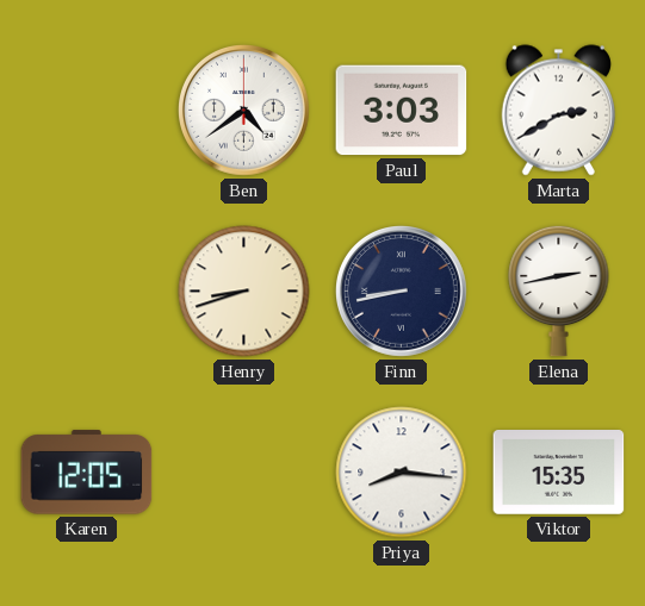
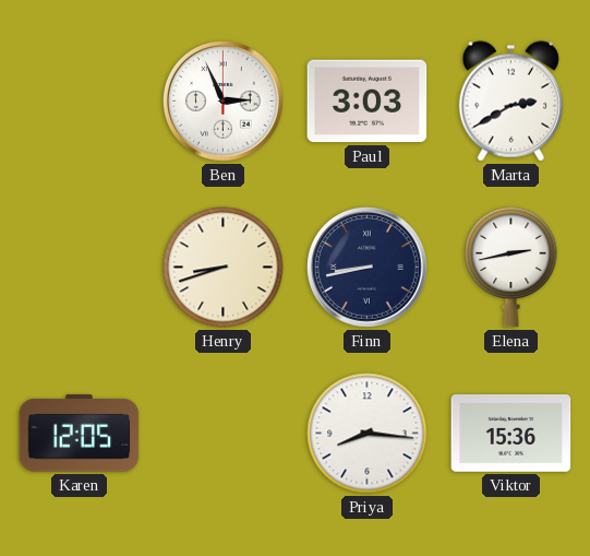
Ben: 4:39 -> 2:56
Viktor: 15:35 -> 15:36
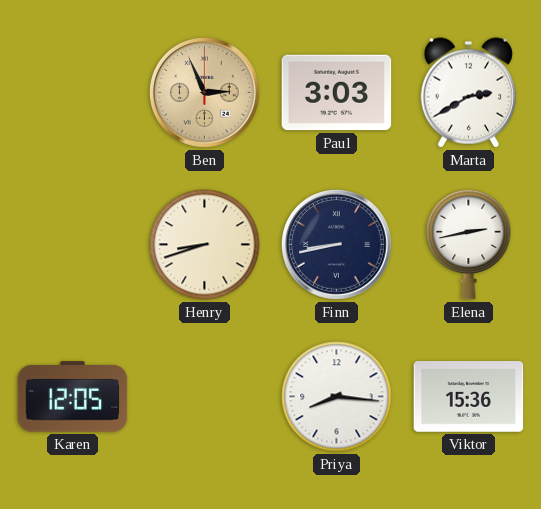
Ben dial: white -> champagne
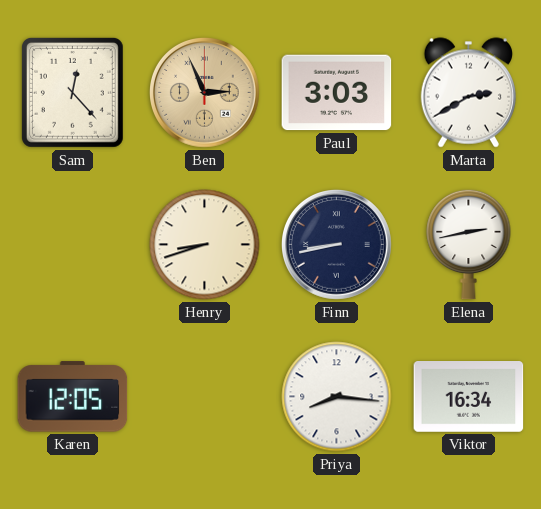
Sam: none -> 12:23
Viktor: 15:36 -> 16:34
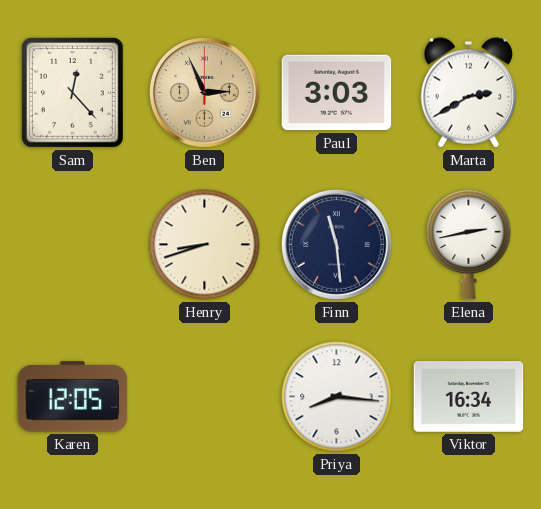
Finn: 8:43 -> 11:29
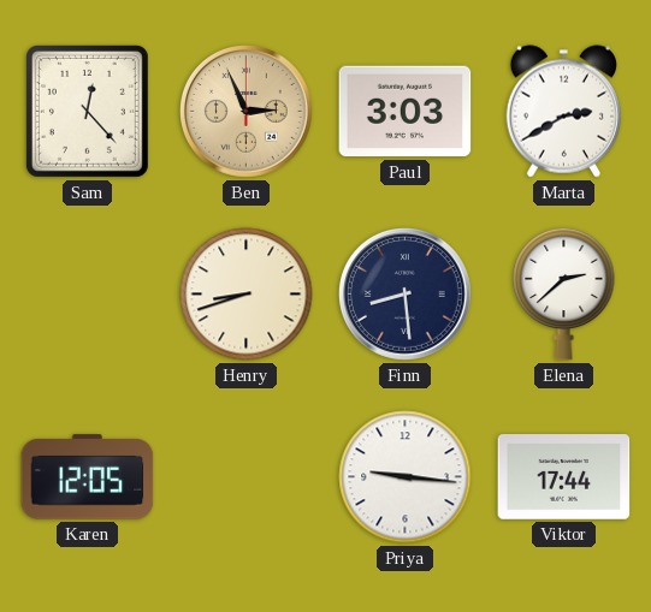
Finn: 11:29 -> 8:29
Elena: 2:43 -> 2:38
Priya: 8:16 -> 9:16
Viktor: 16:34 -> 17:44
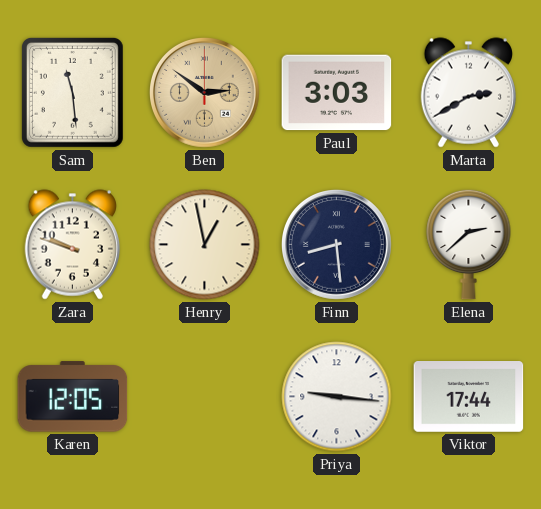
Sam: 12:23 -> 11:29
Ben: 2:56 -> 2:51
Zara: none -> 9:48
Henry: 8:42 -> 12:58
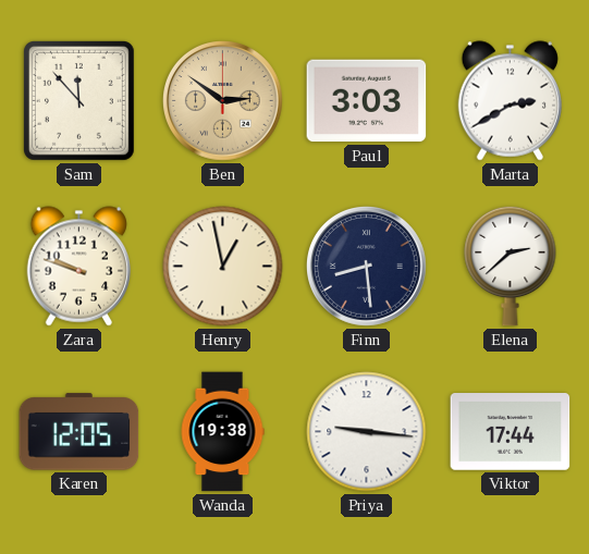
Sam: 11:29 -> 11:53
Wanda: none -> 19:38
